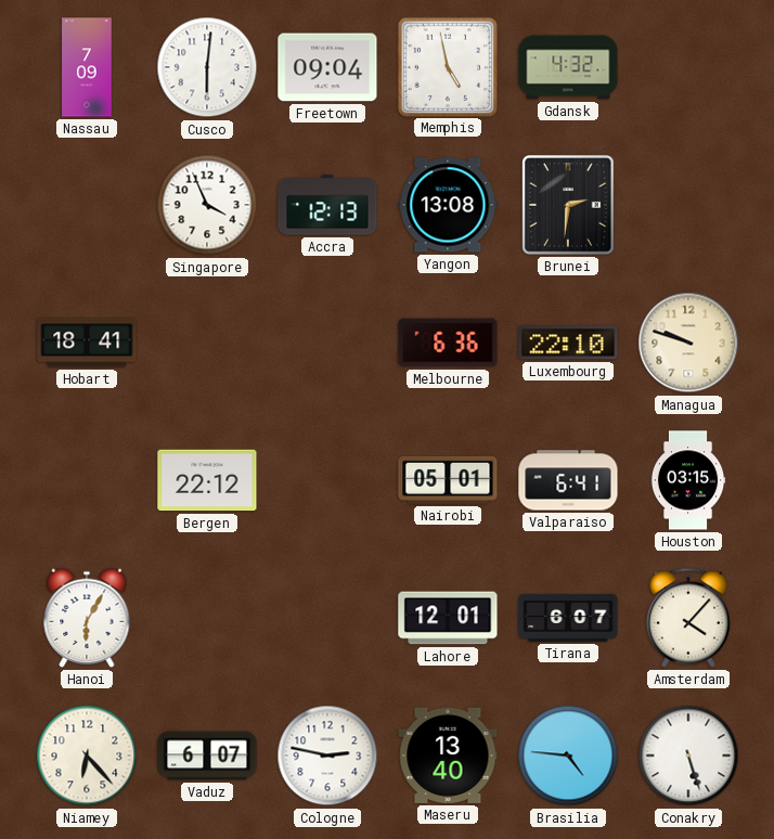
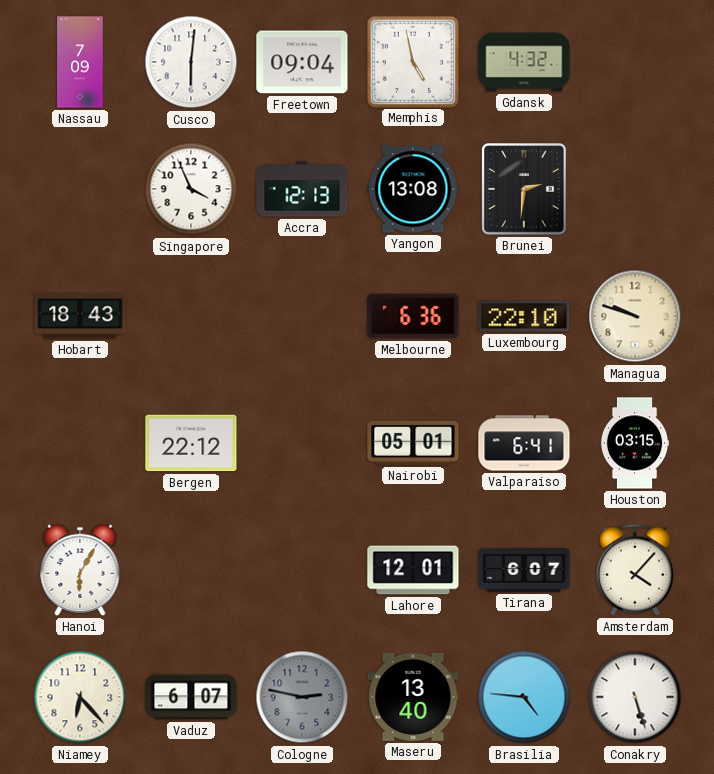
Hobart: 18:41 -> 18:43
Cologne dial: white -> grey
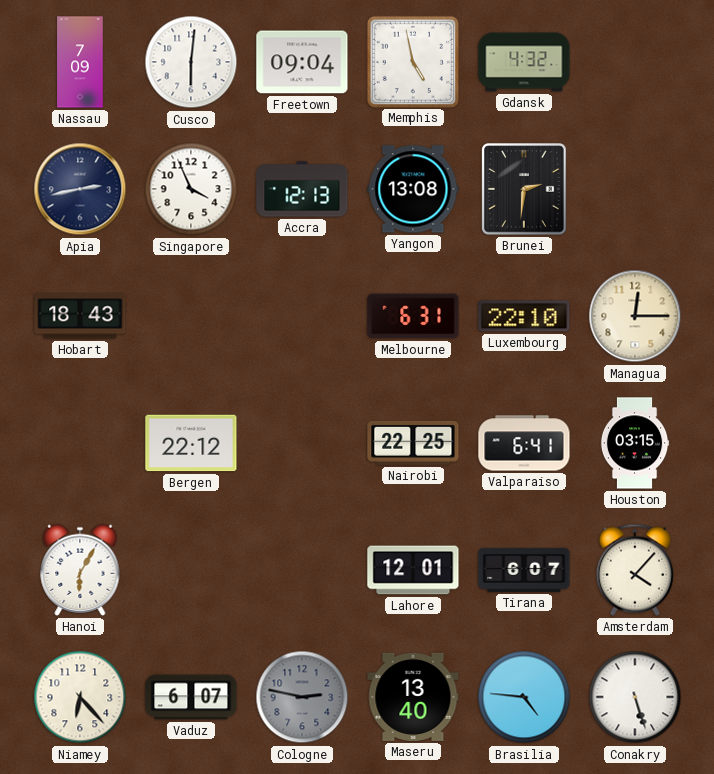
Apia: none -> 2:43
Melbourne: 6:36 -> 6:31
Managua: 9:48 -> 12:15
Nairobi: 05:01 -> 22:25
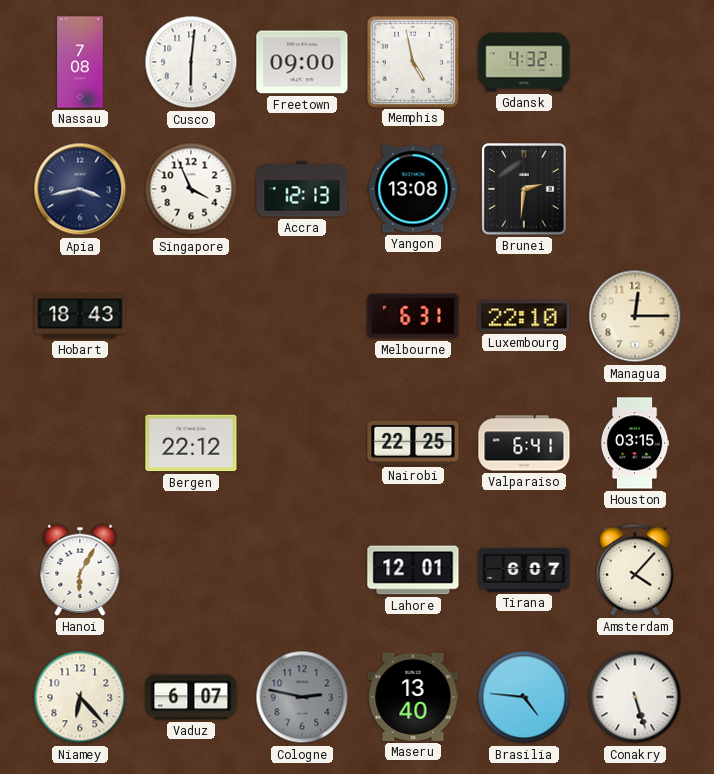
Nassau: 7:09 -> 7:08
Freetown: 09:04 -> 09:00
Apia: 2:43 -> 3:43
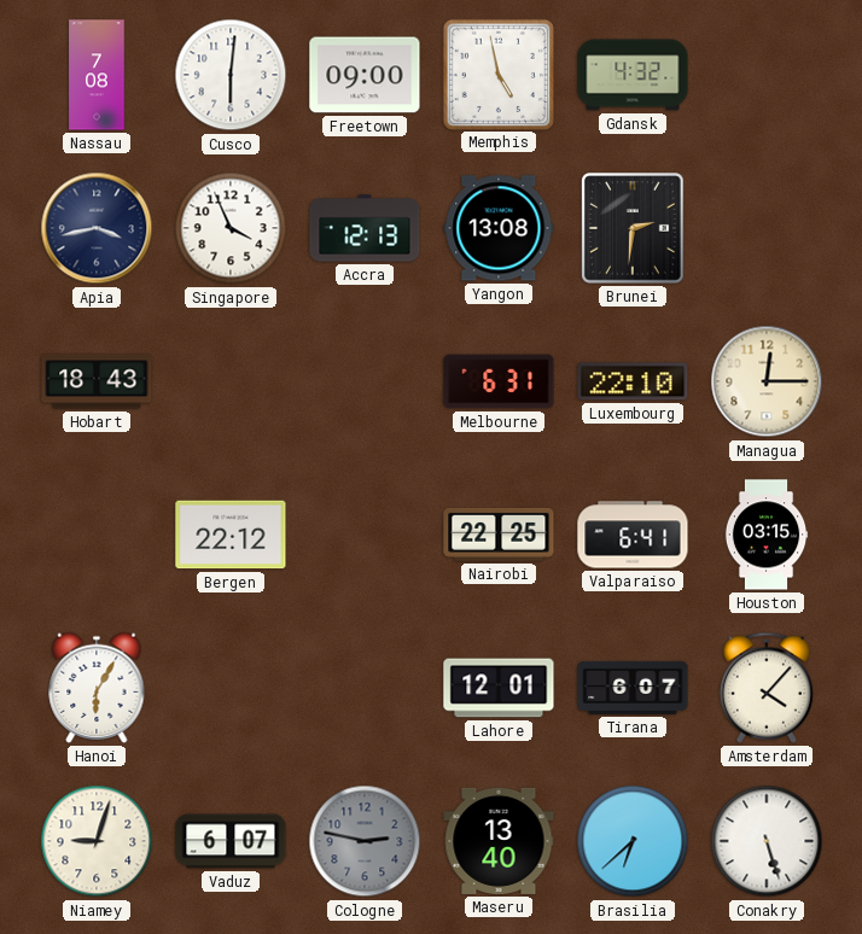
Niamey: 6:23 -> 9:03
Brasilia: 4:46 -> 6:38
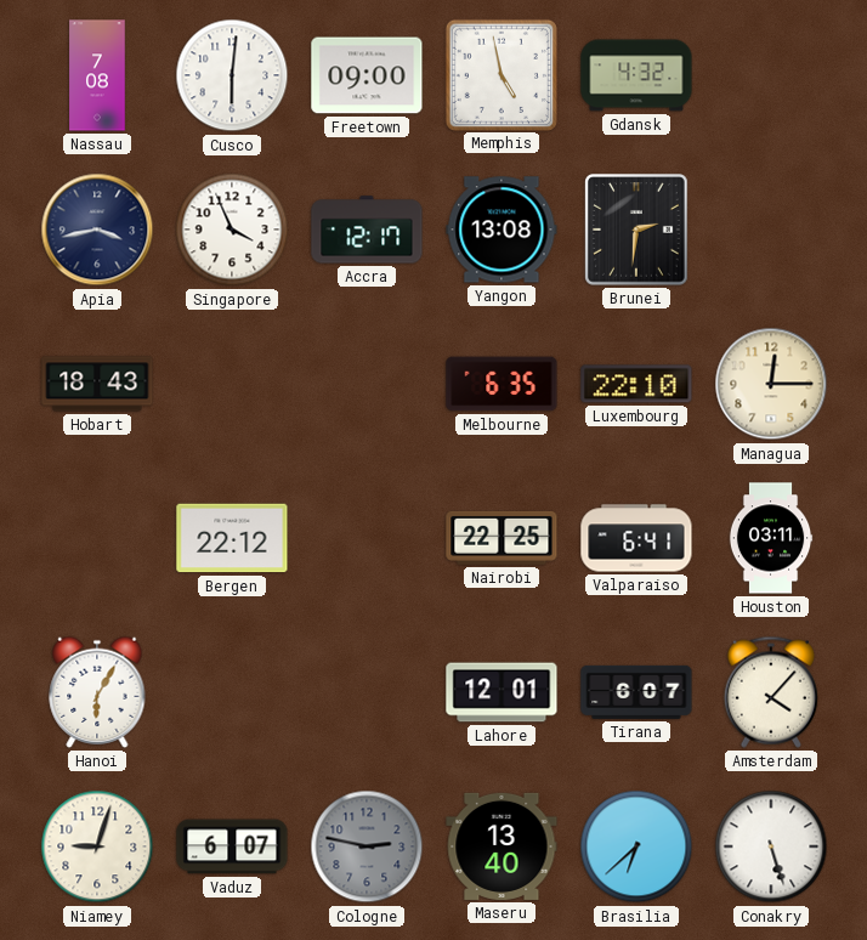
Accra: 12:13 -> 12:17
Melbourne: 6:31 -> 6:35
Houston: 03:15 -> 03:11
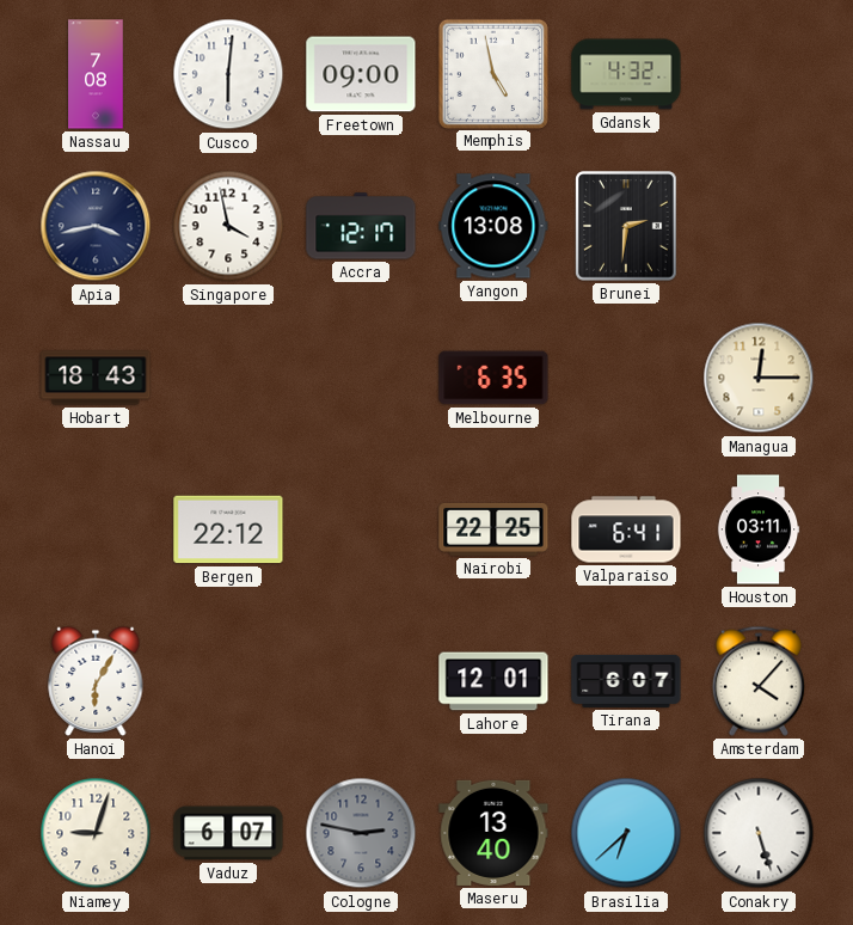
Singapore: 3:56 -> 3:58
Luxembourg: 22:10 -> none
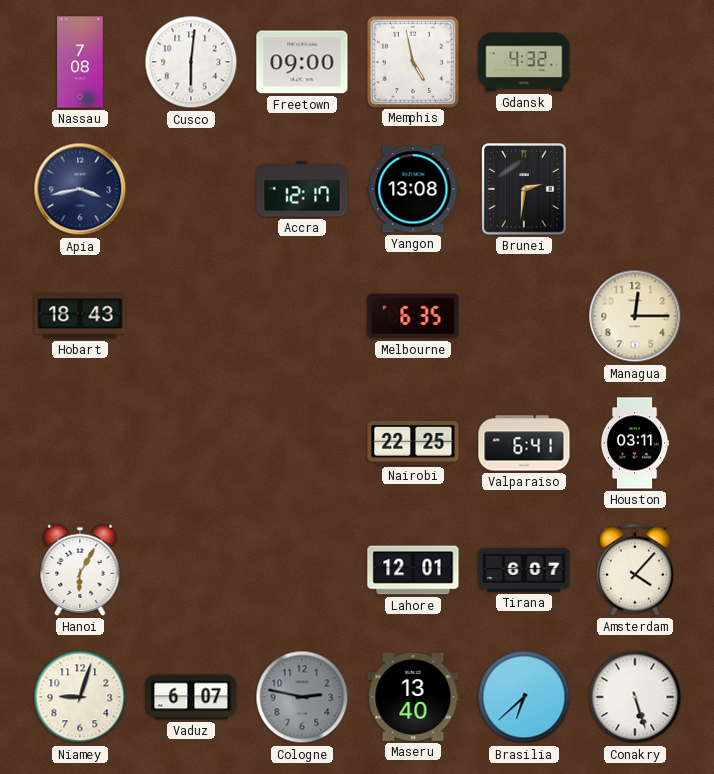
Singapore: 3:58 -> none
Bergen: 22:12 -> none
